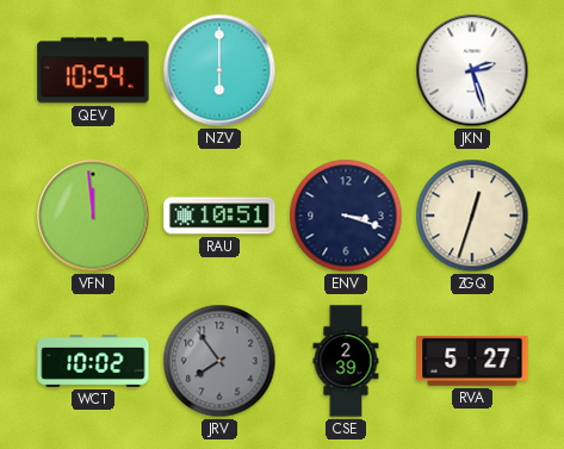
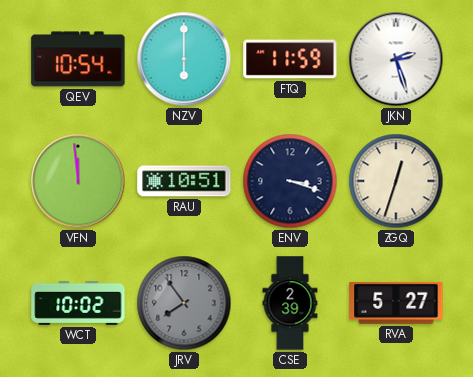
FTQ: none -> 11:59
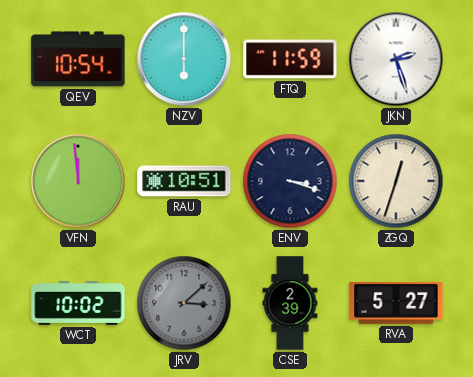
JRV: 7:54 -> 3:08
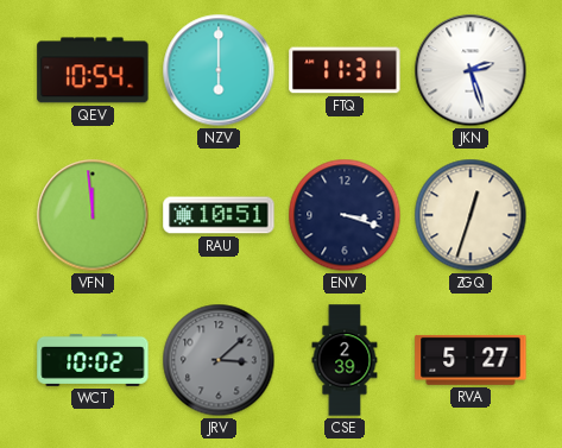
FTQ: 11:59 -> 11:31
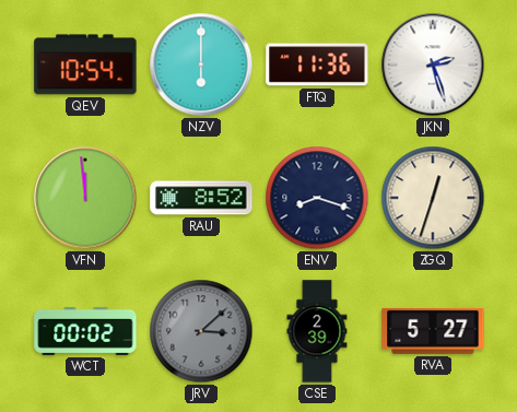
FTQ: 11:31 -> 11:36
RAU: 10:51 -> 8:52
ENV: 3:18 -> 8:18
WCT: 10:02 -> 00:02
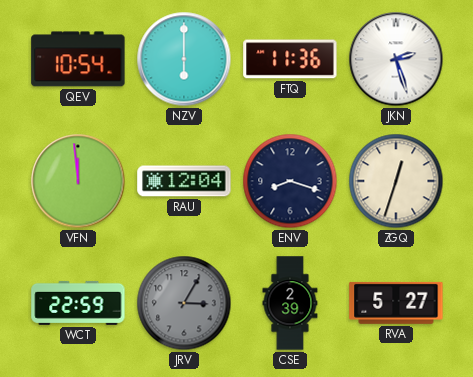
RAU: 8:52 -> 12:04
WCT: 00:02 -> 22:59
JRV: 3:08 -> 3:05
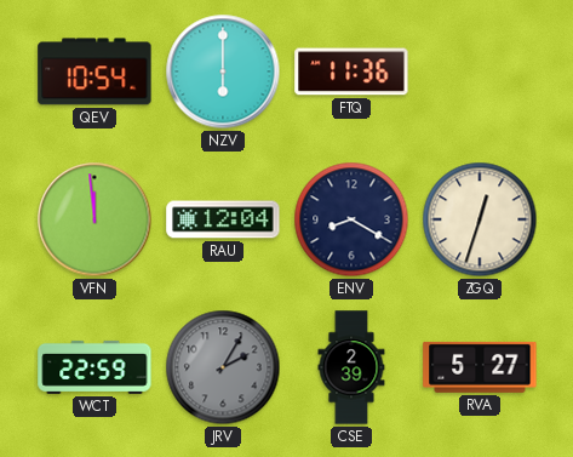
JKN: 2:27 -> none
ENV: 8:18 -> 8:20
JRV: 3:05 -> 2:05
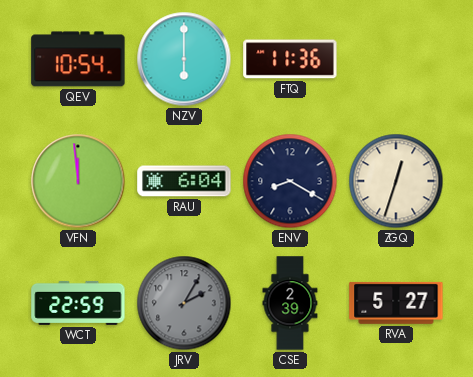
RAU: 12:04 -> 6:04
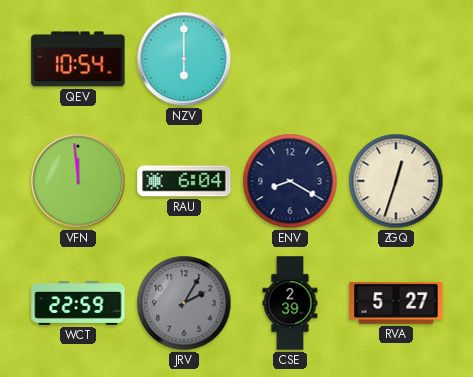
FTQ: 11:36 -> none
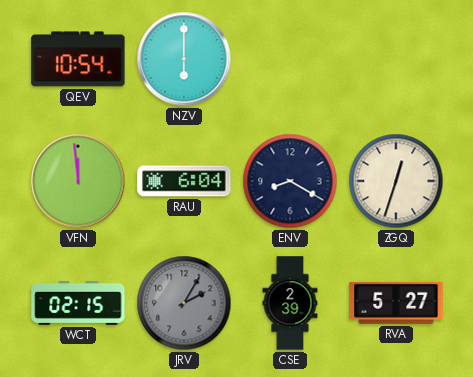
WCT: 22:59 -> 02:15
